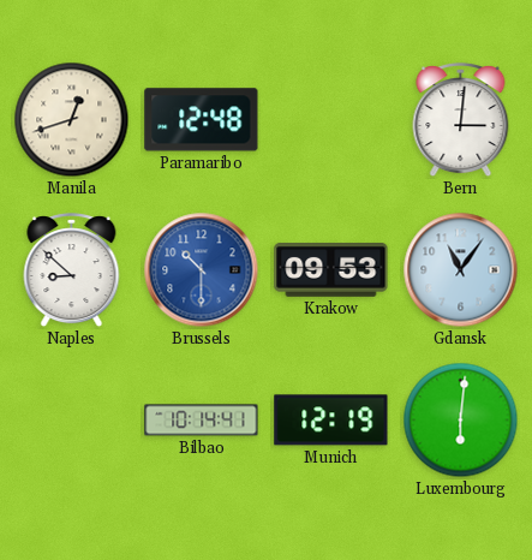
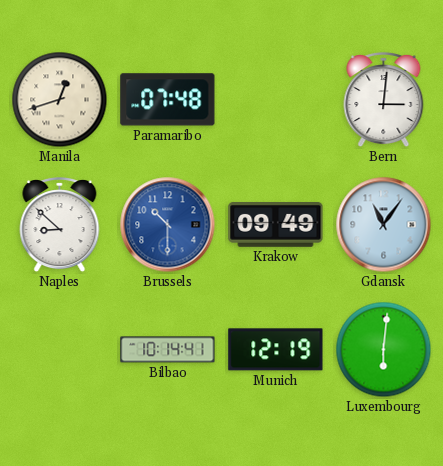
Paramaribo: 12:48 -> 07:48
Krakow: 09:53 -> 09:49
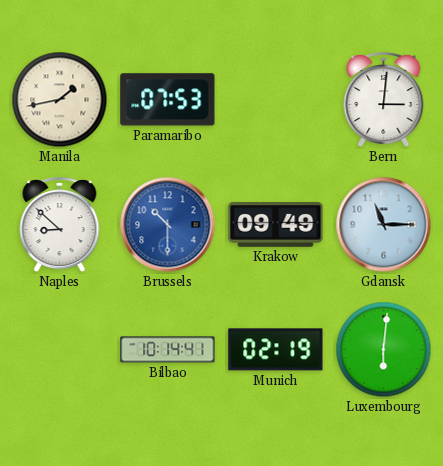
Manila: 12:42 -> 1:43
Paramaribo: 07:48 -> 07:53
Gdansk: 11:06 -> 11:15
Munich: 12:19 -> 02:19
